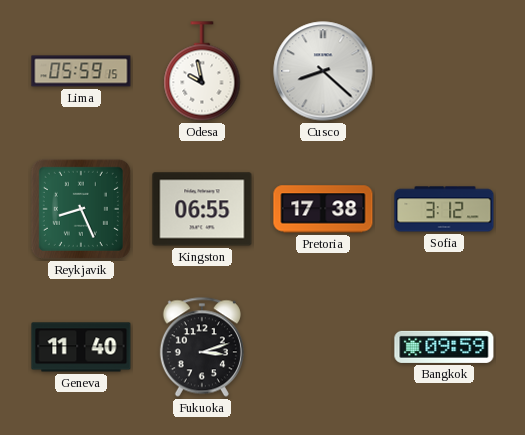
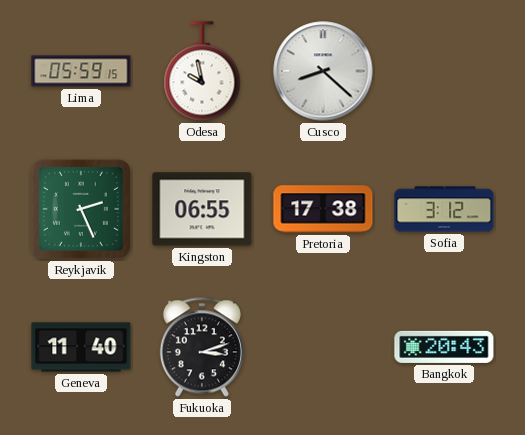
Reykjavik: 8:26 -> 2:26
Bangkok: 09:59 -> 20:43
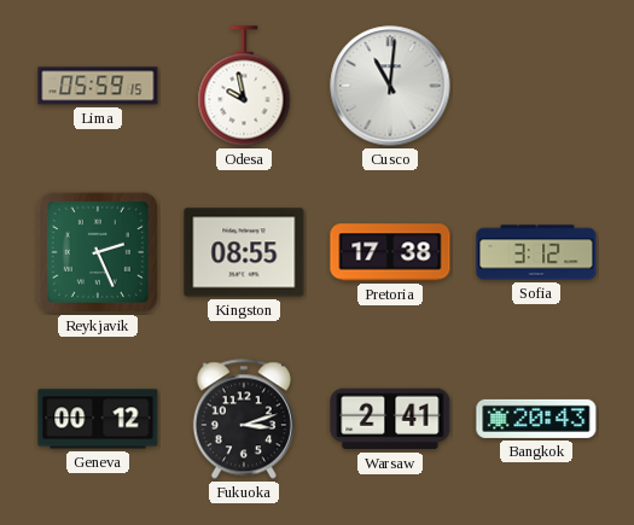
Cusco: 8:22 -> 11:01
Kingston: 06:55 -> 08:55
Geneva: 11:40 -> 00:12
Warsaw: none -> 2:41
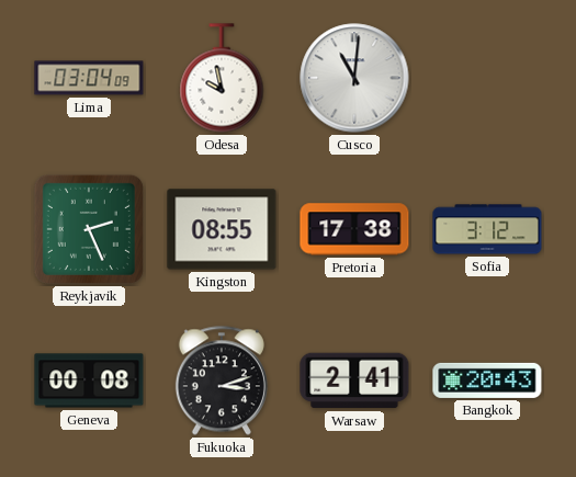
Lima: 05:59 -> 03:04
Geneva: 00:12 -> 00:08
